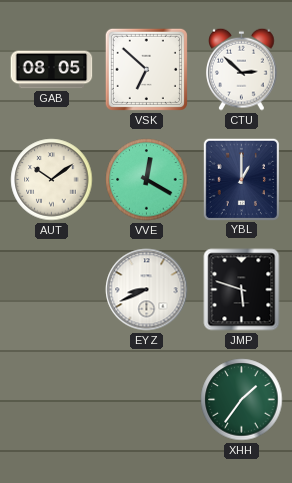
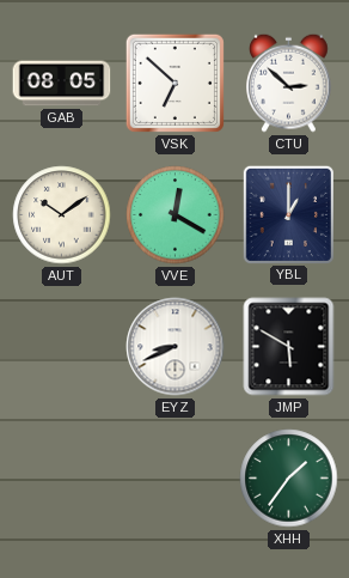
JMP: 5:48 -> 5:50
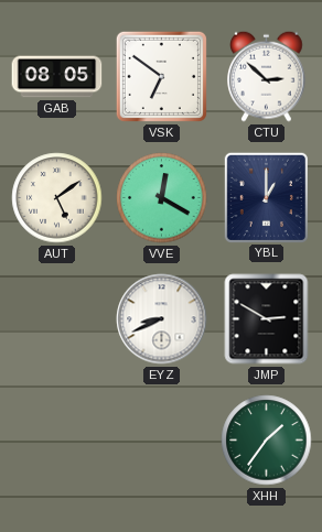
VSK: 6:52 -> 6:51
AUT: 10:09 -> 5:09
JMP: 5:50 -> 2:50
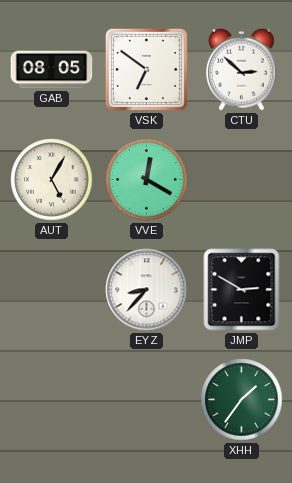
AUT: 5:09 -> 5:05
YBL: 1:00 -> none
EYZ: 8:41 -> 8:37
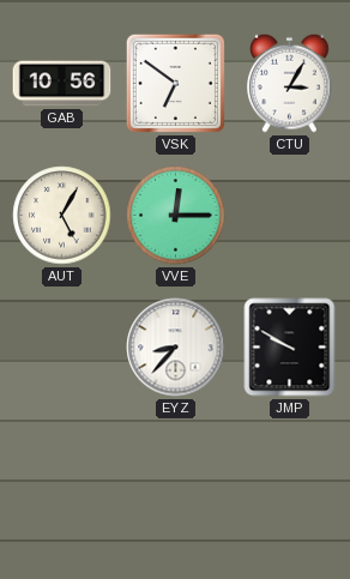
GAB: 08:05 -> 10:56
CTU: 2:52 -> 3:05
VVE: 12:20 -> 12:15
JMP: 2:50 -> 9:50
XHH: 1:36 -> none
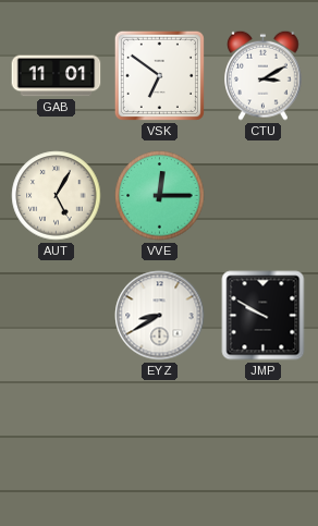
GAB: 10:56 -> 11:01
CTU: 3:05 -> 3:10
EYZ: 8:37 -> 8:40
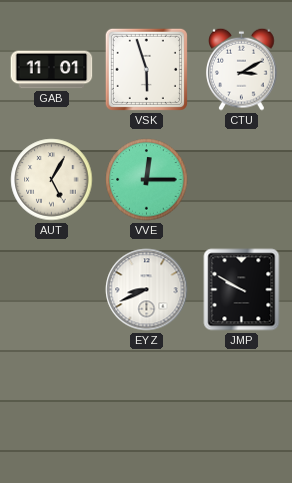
VSK: 6:51 -> 5:57
EYZ: 8:40 -> 8:41
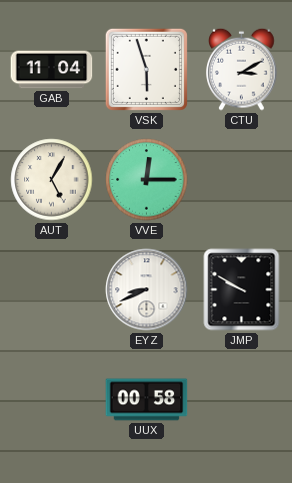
GAB: 11:01 -> 11:04
UUX: none -> 00:58
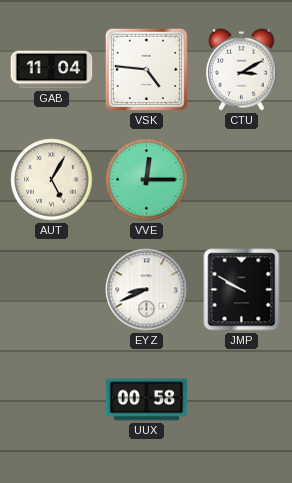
VSK: 5:57 -> 4:46
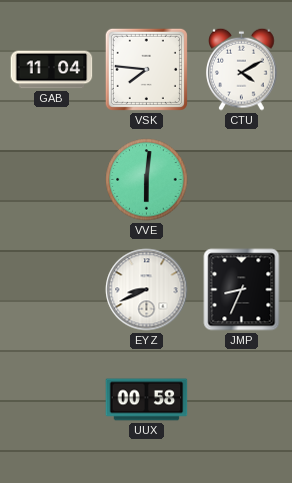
VSK: 4:46 -> 7:46
CTU: 3:10 -> 4:10
AUT: 5:05 -> none
VVE: 12:15 -> 6:01
JMP: 9:50 -> 8:34
